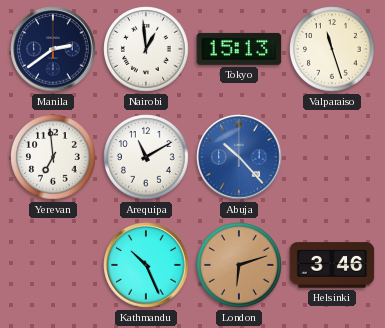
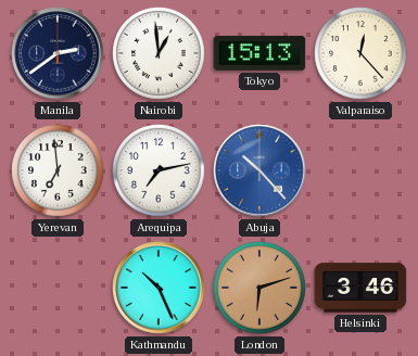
Valparaiso: 11:27 -> 12:23
Arequipa: 11:10 -> 7:13
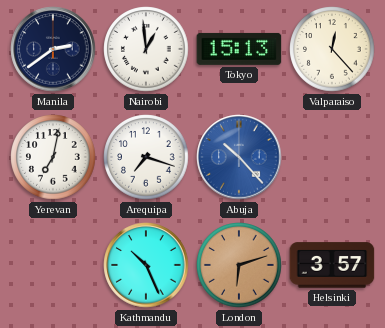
Yerevan: 6:59 -> 7:02
Arequipa: 7:13 -> 7:18
Helsinki: 3:46 -> 3:57
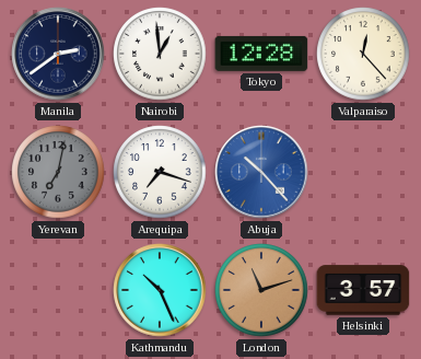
Tokyo: 15:13 -> 12:28
Yerevan dial: white -> grey
London: 6:12 -> 11:12
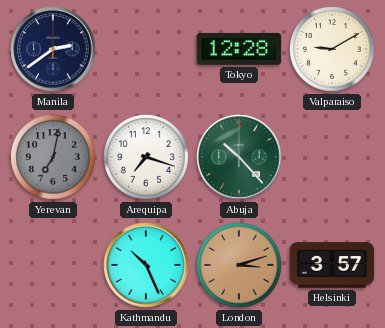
Nairobi: 12:59 -> none
Valparaiso: 12:23 -> 9:10
Abuja dial: blue -> green
London: 11:12 -> 3:12
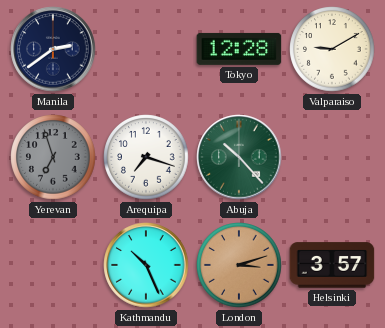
Yerevan: 7:02 -> 6:57
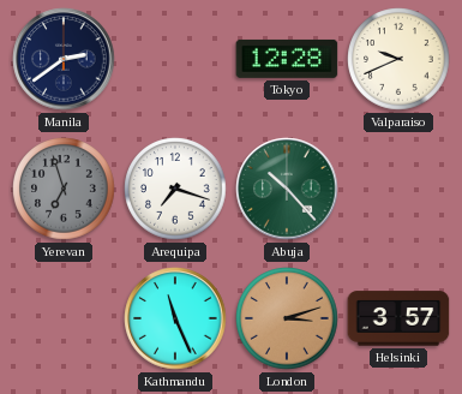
Valparaiso: 9:10 -> 9:41
Kathmandu: 10:26 -> 11:26
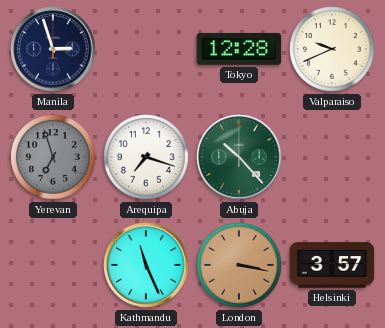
Manila: 2:39 -> 2:57
London: 3:12 -> 3:17
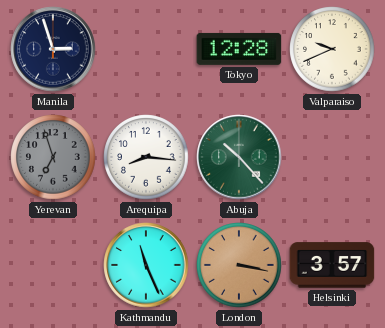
Arequipa: 7:18 -> 8:16
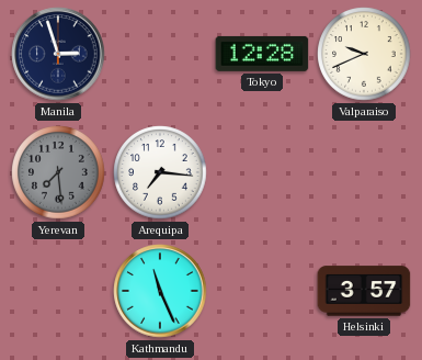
Yerevan: 6:57 -> 7:29
Arequipa: 8:16 -> 7:16
Abuja: 10:23 -> none
London: 3:17 -> none
